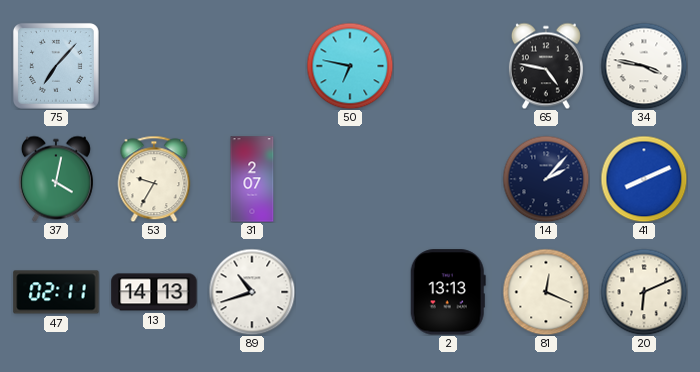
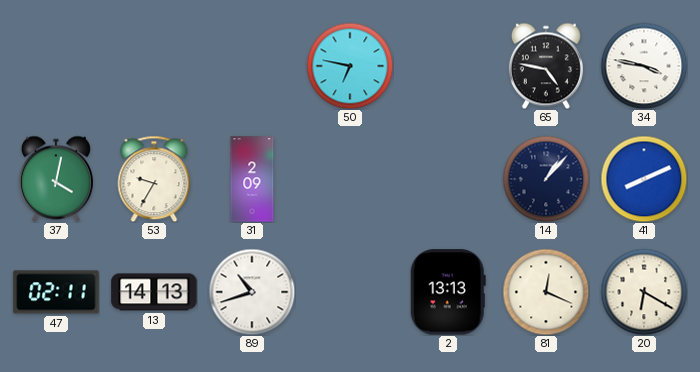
75: 7:07 -> none
31: 2:07 -> 2:09
14: 2:07 -> 1:07
20: 6:11 -> 6:20
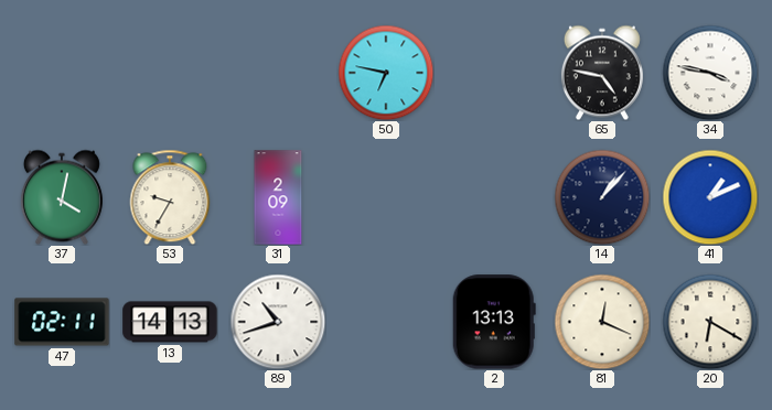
41: 8:11 -> 1:11
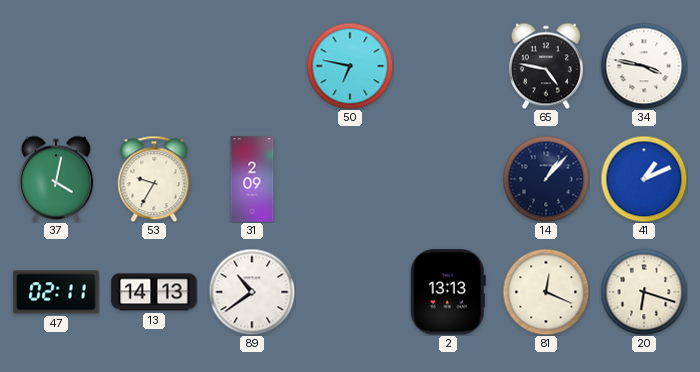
89: 10:42 -> 10:39
20: 6:20 -> 6:18
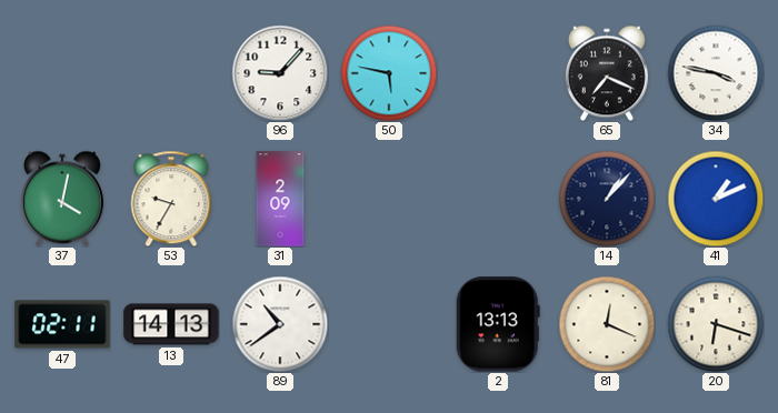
96: none -> 9:07
50: 6:47 -> 5:47
65: 4:47 -> 7:19
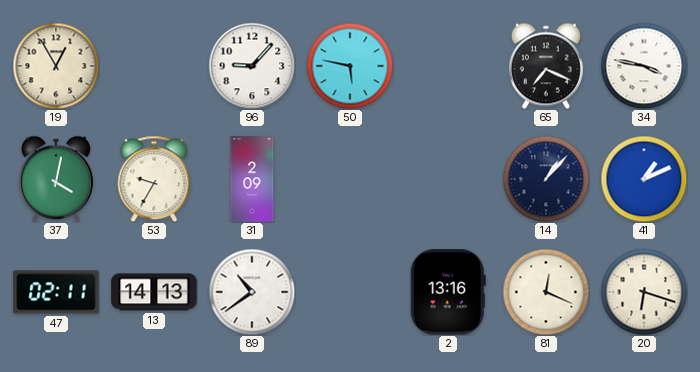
19: none -> 12:55
2: 13:13 -> 13:16
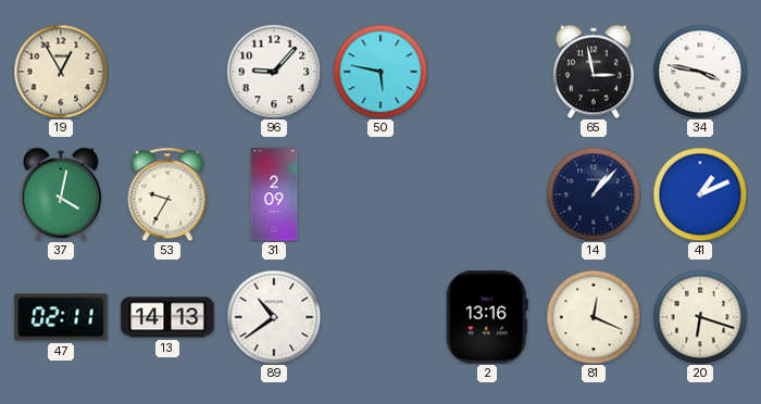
65: 7:19 -> 2:58
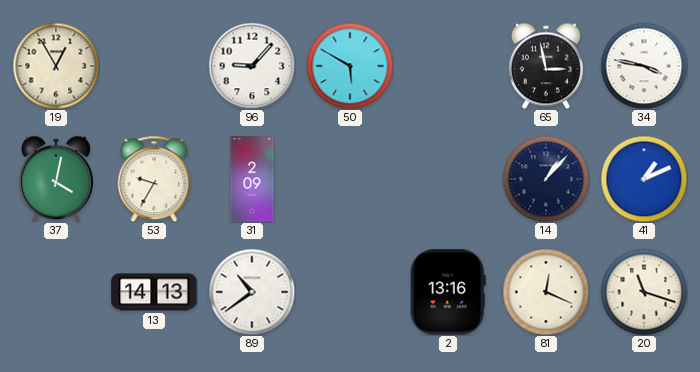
50: 5:47 -> 5:50
47: 02:11 -> none
20: 6:18 -> 11:18
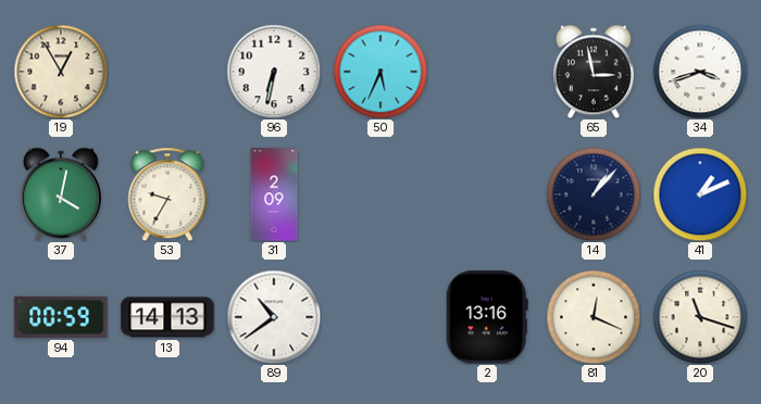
96: 9:07 -> 6:32
50: 5:50 -> 5:34
34: 3:47 -> 3:42
94: none -> 00:59
